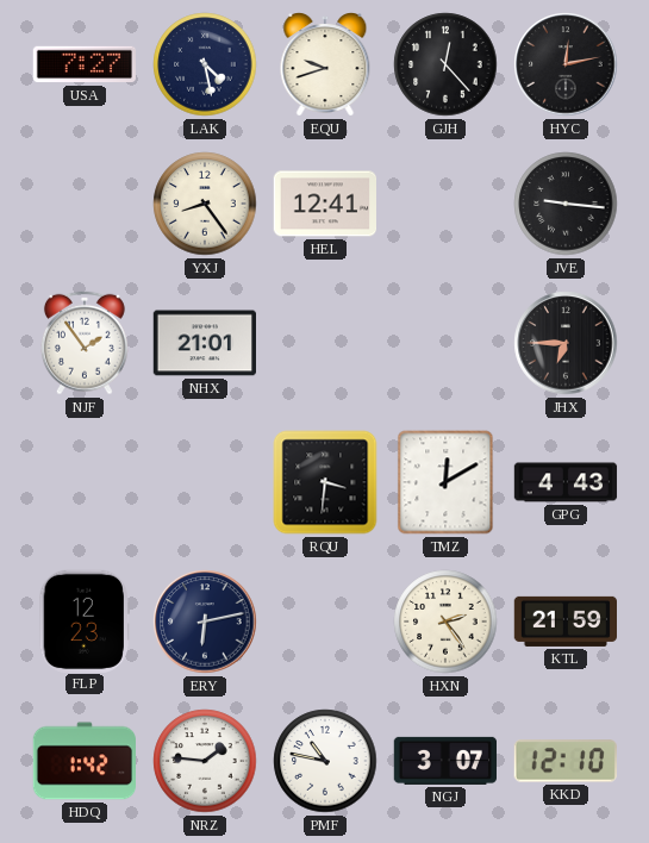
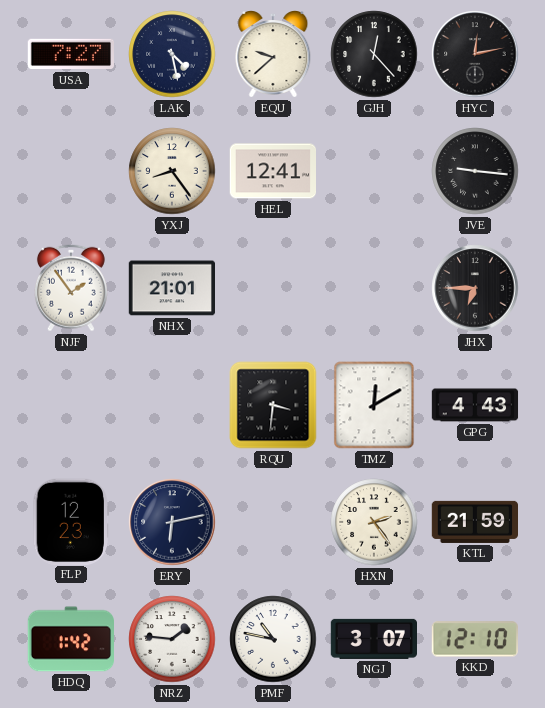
EQU: 9:42 -> 9:38
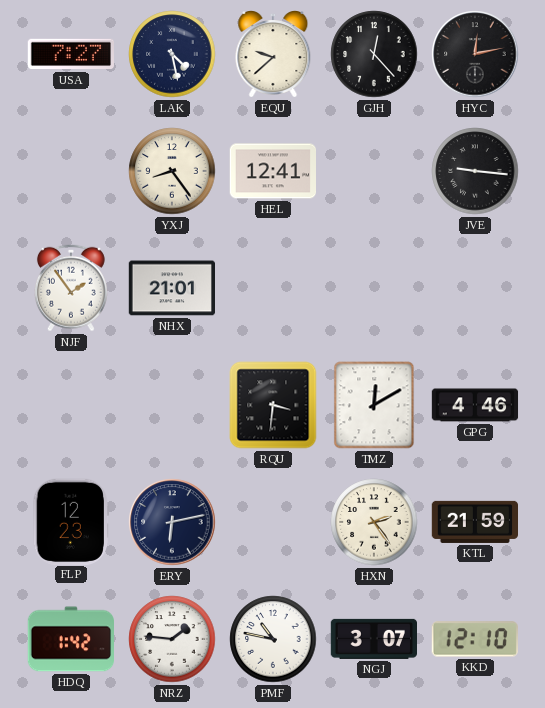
JHX: 6:45 -> none
GPG: 4:43 -> 4:46
